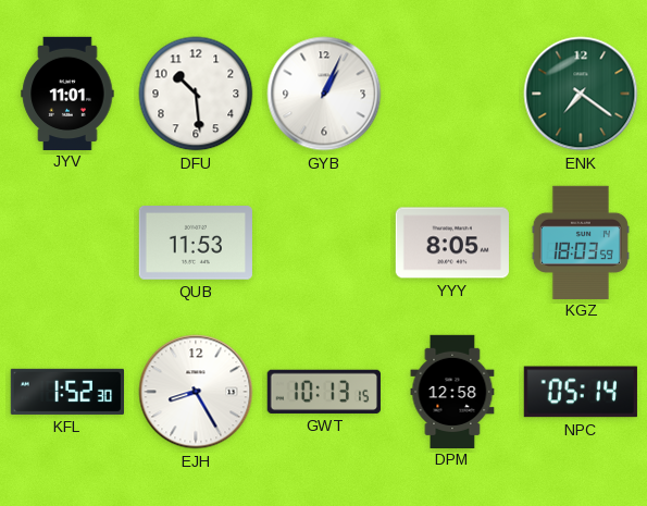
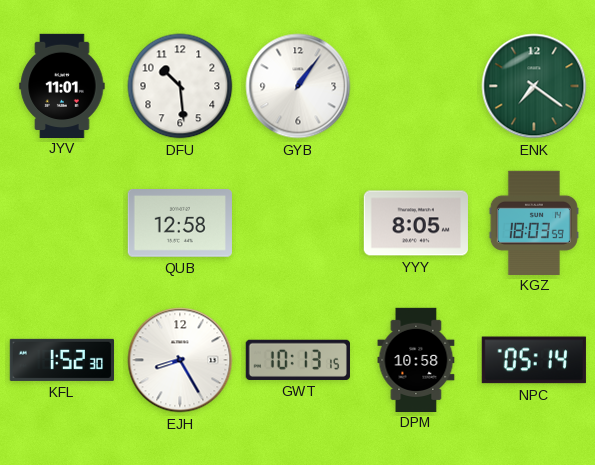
GYB: 1:04 -> 1:06
QUB: 11:53 -> 12:58
DPM: 12:58 -> 10:58
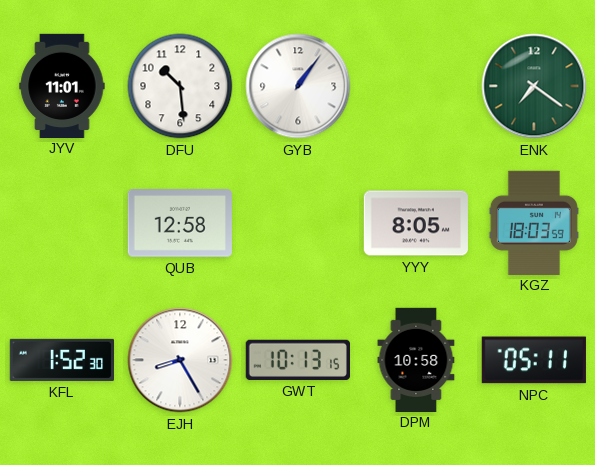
NPC: 05:14 -> 05:11
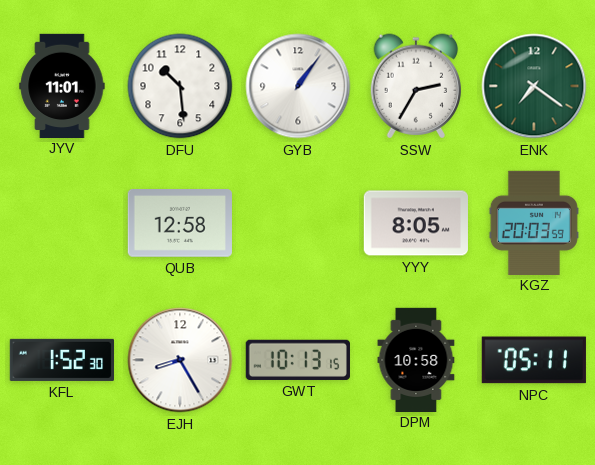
SSW: none -> 2:35
KGZ: 18:03 -> 20:03
